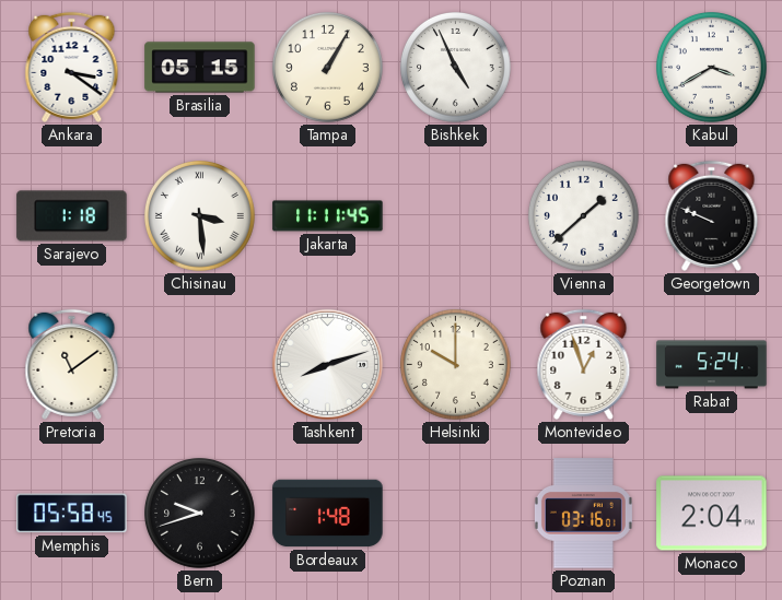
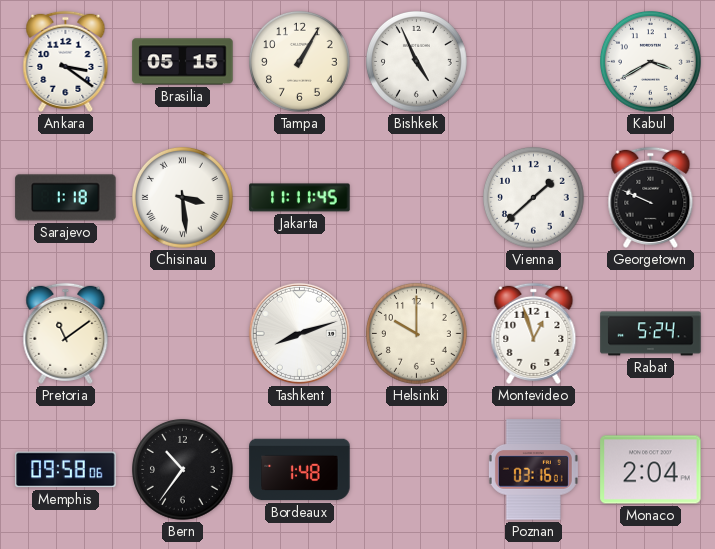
Memphis: 05:58 -> 09:58
Bern: 9:42 -> 10:36
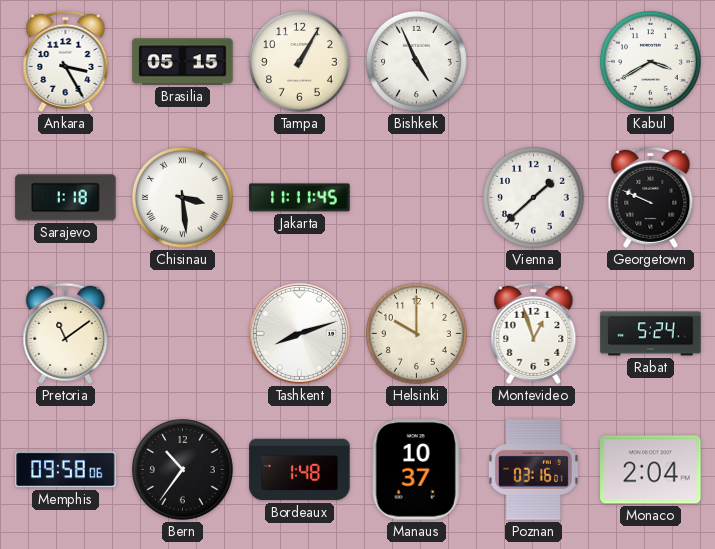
Ankara: 3:21 -> 3:25
Manaus: none -> 10:37
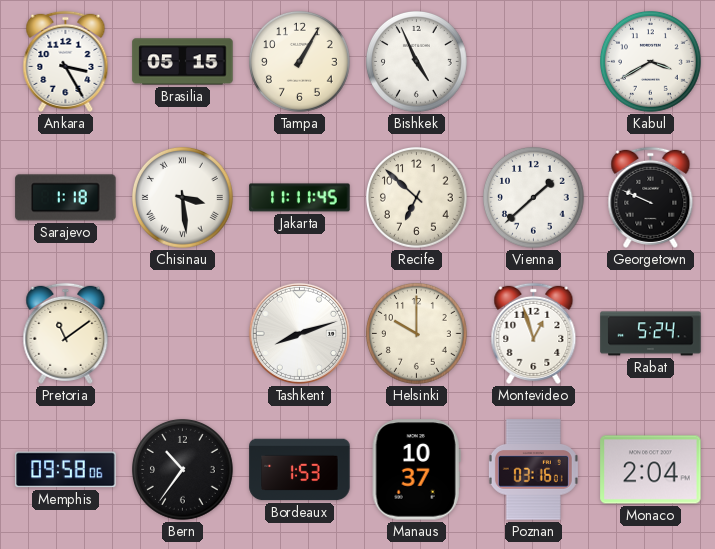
Recife: none -> 6:52
Bordeaux: 1:48 -> 1:53
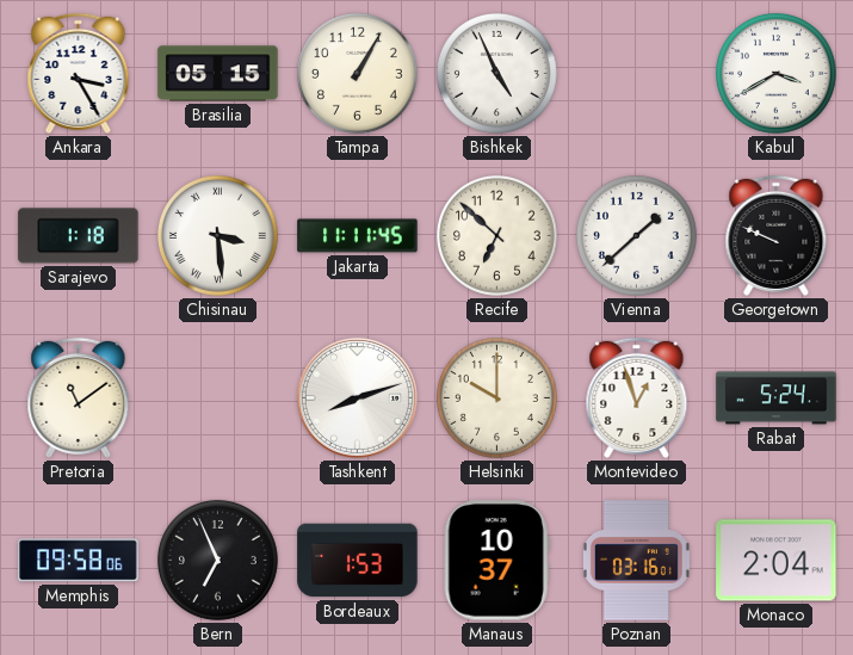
Bern: 10:36 -> 6:56
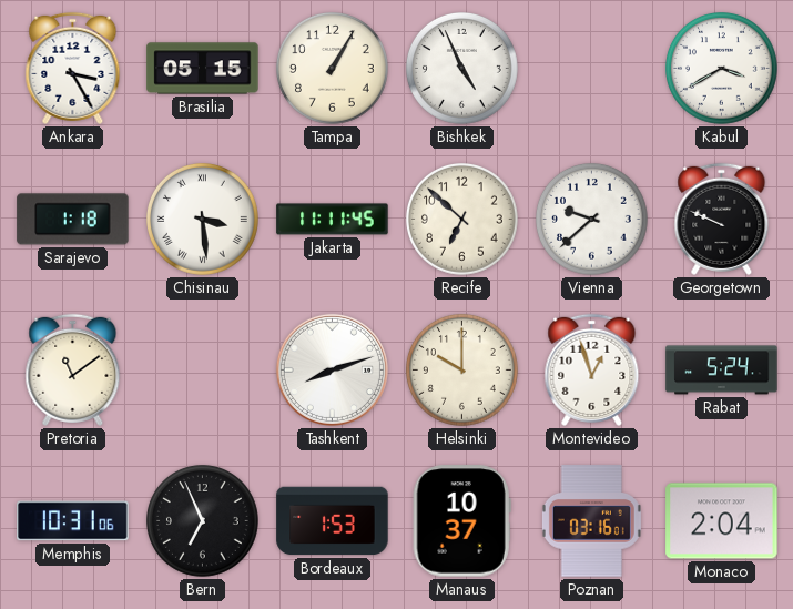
Vienna: 1:38 -> 9:38
Memphis: 09:58 -> 10:31
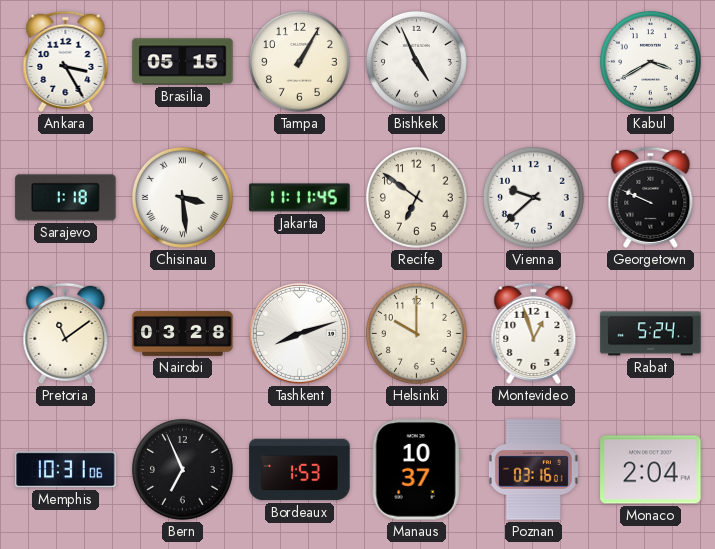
Recife: 6:52 -> 6:51
Nairobi: none -> 03:28
